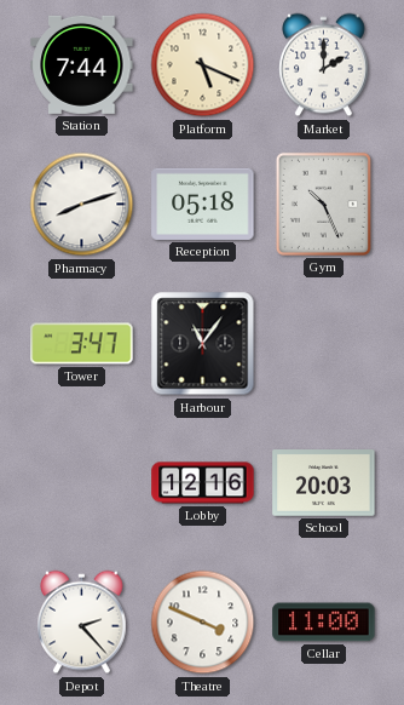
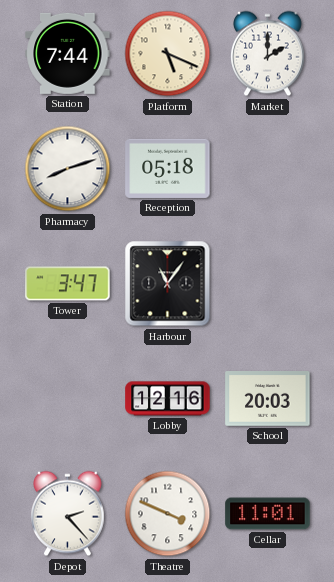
Gym: 10:26 -> none
Cellar: 11:00 -> 11:01
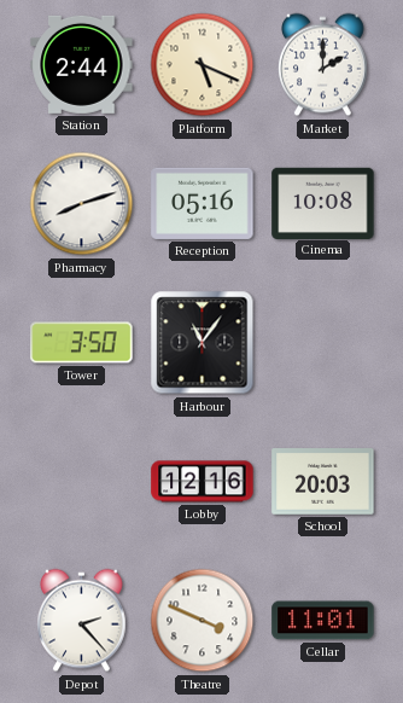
Station: 7:44 -> 2:44
Reception: 05:18 -> 05:16
Cinema: none -> 10:08
Tower: 3:47 -> 3:50
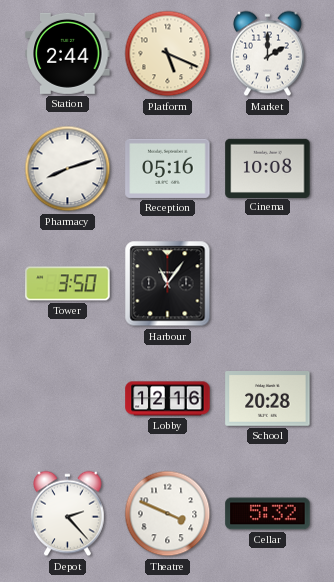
School: 20:03 -> 20:28
Cellar: 11:01 -> 5:32
